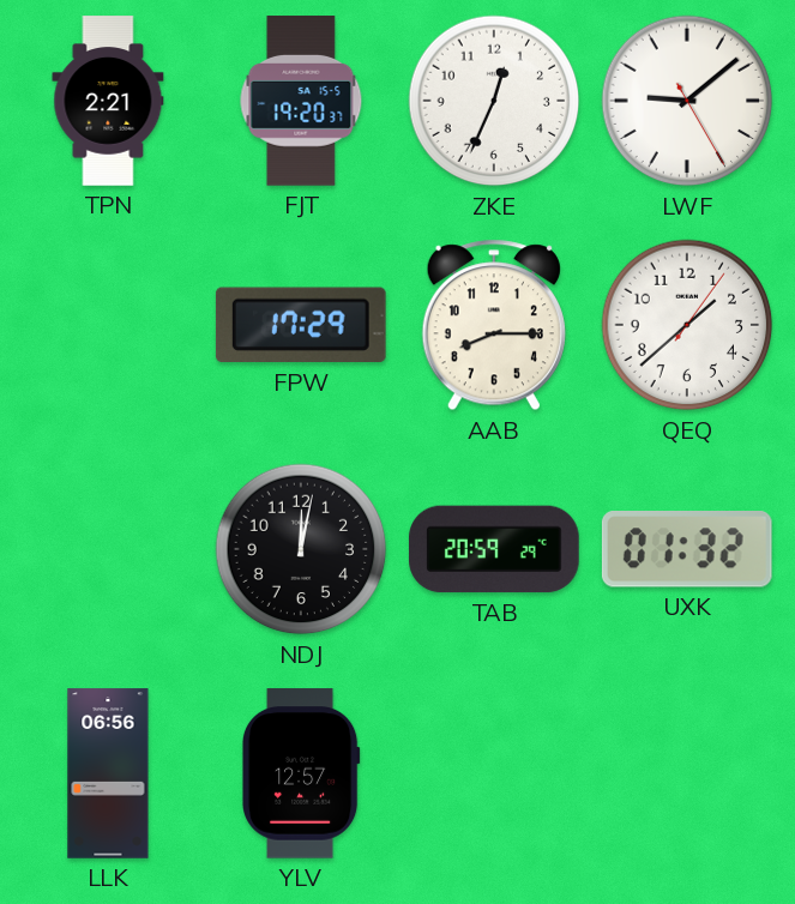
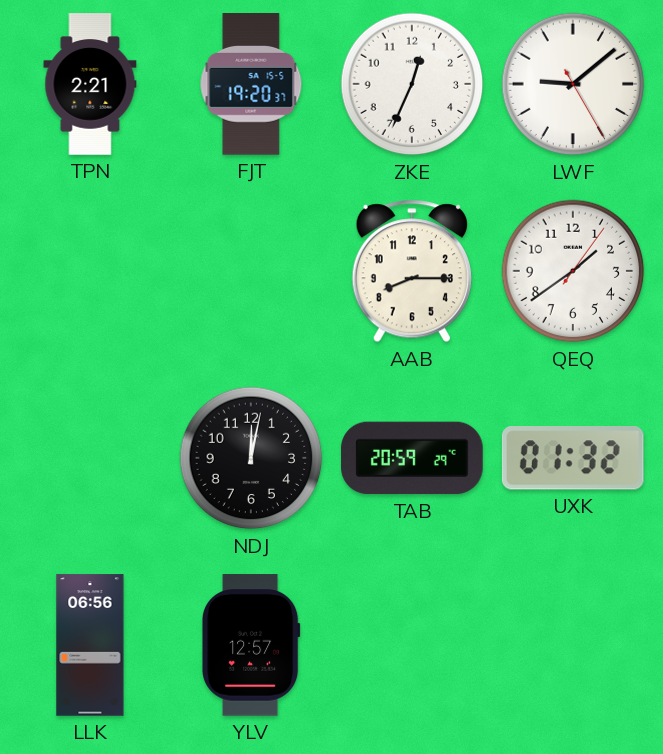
FPW: 17:29 -> none
QEQ: 1:38 -> 1:39
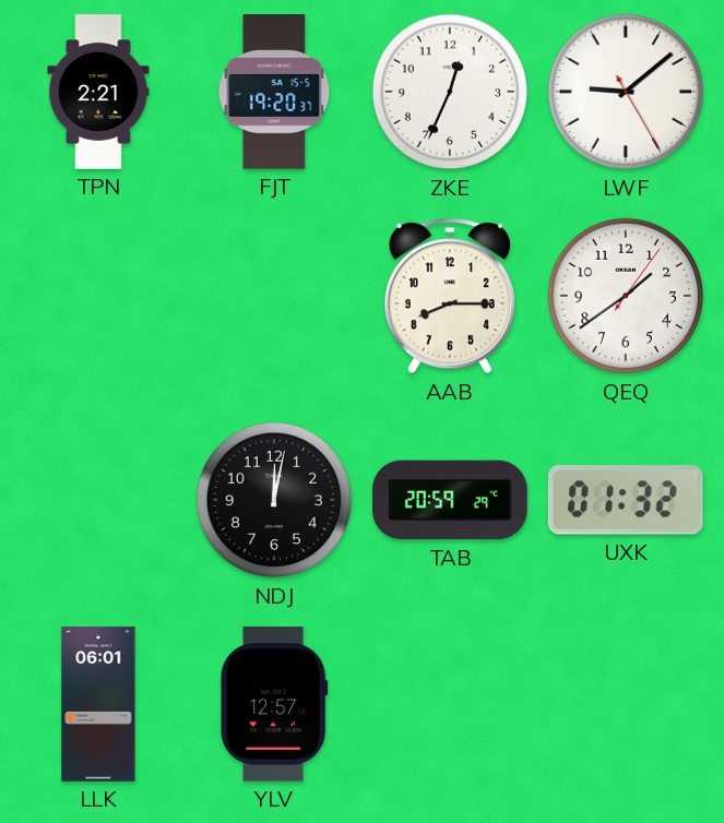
LLK: 06:56 -> 06:01
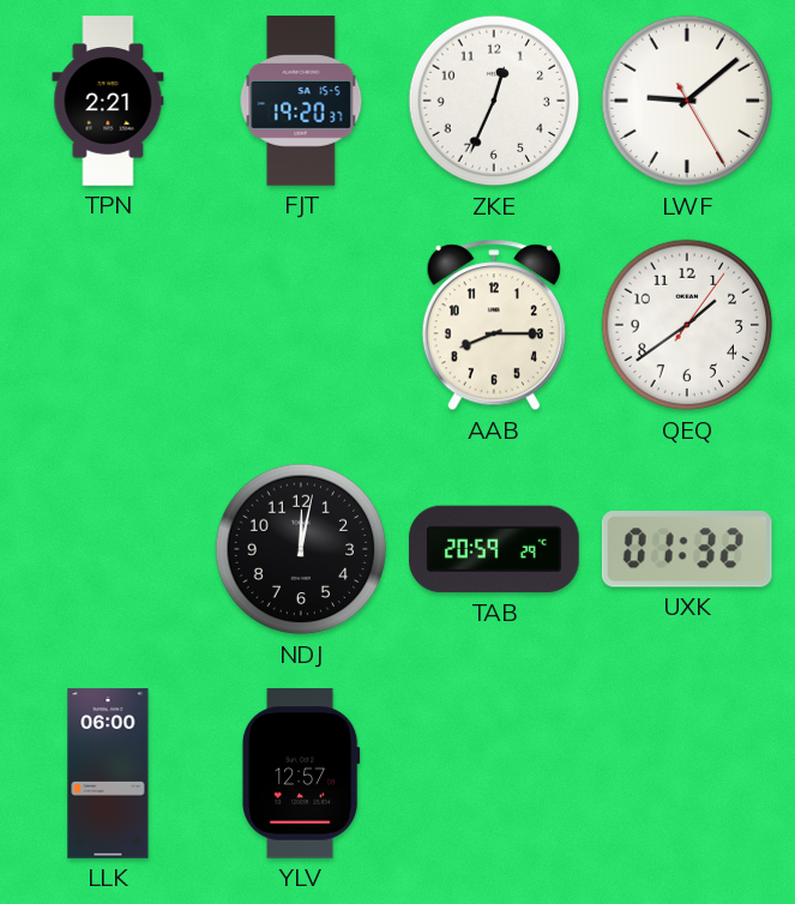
LLK: 06:01 -> 06:00
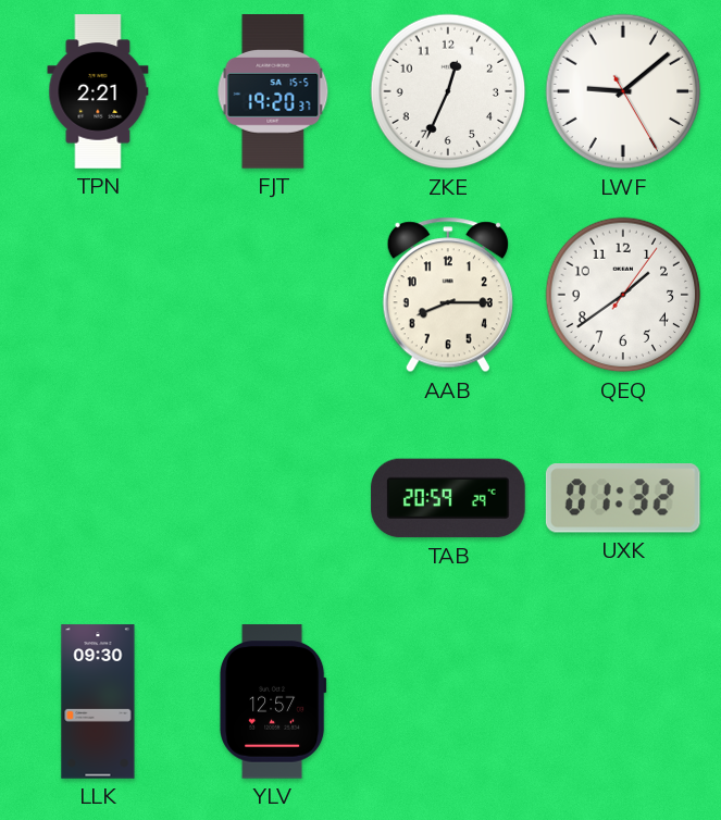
NDJ: 12:02 -> none
LLK: 06:00 -> 09:30
